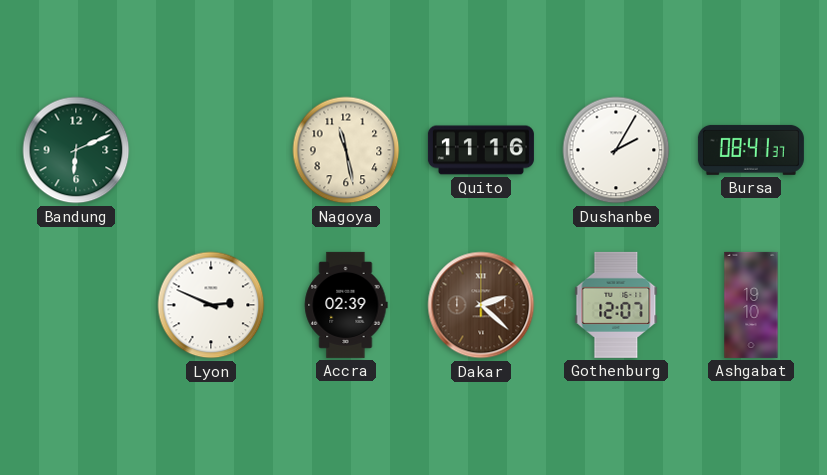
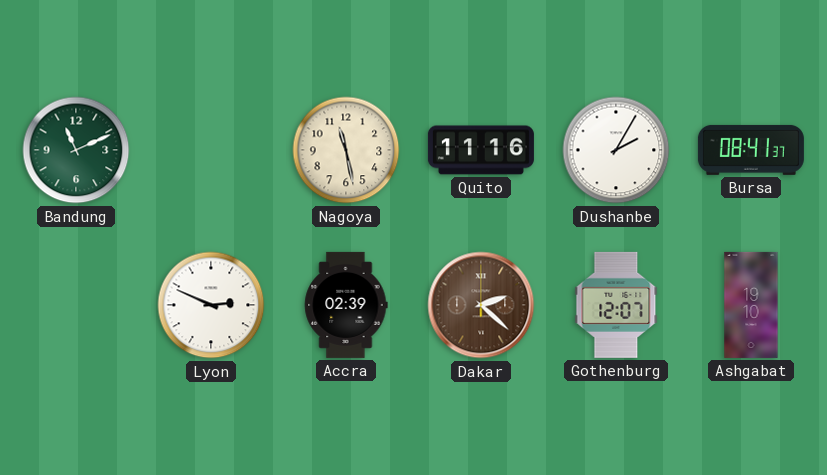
Bandung: 6:11 -> 11:11
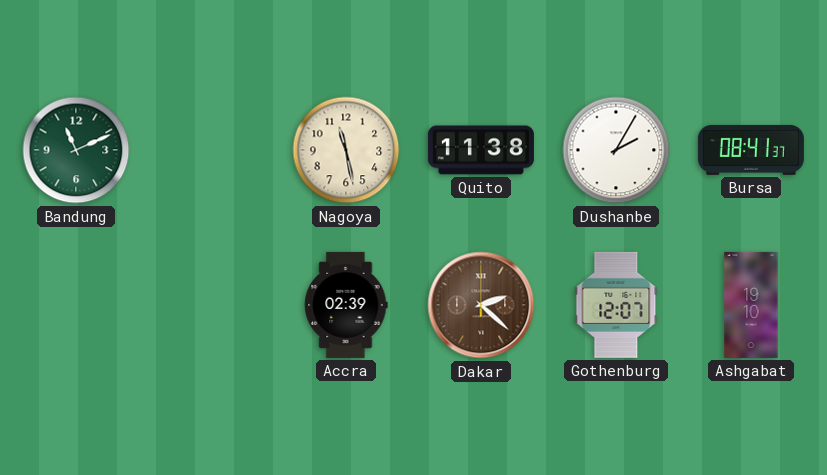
Quito: 11:16 -> 11:38
Lyon: 2:49 -> none
